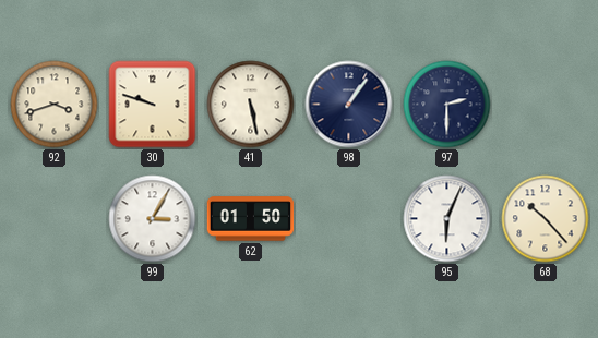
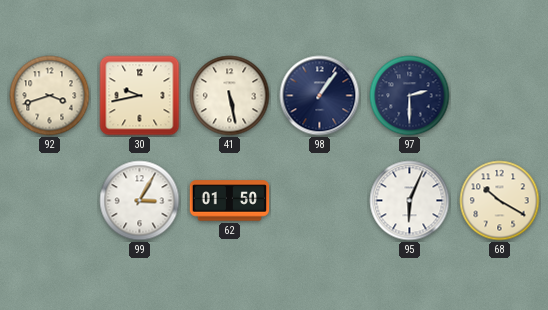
30: 9:48 -> 9:43
68: 10:23 -> 10:20
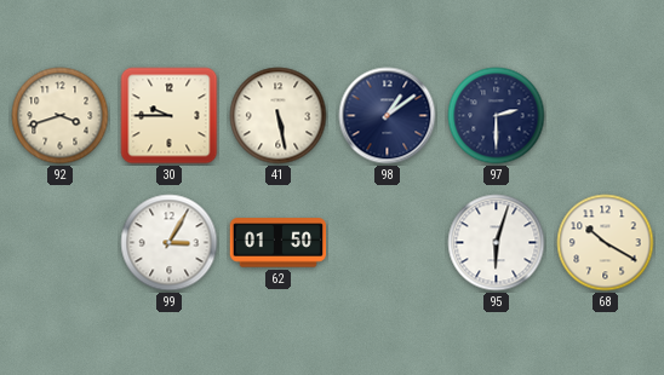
30: 9:43 -> 9:45
98: 1:06 -> 1:09
95: 6:04 -> 6:03
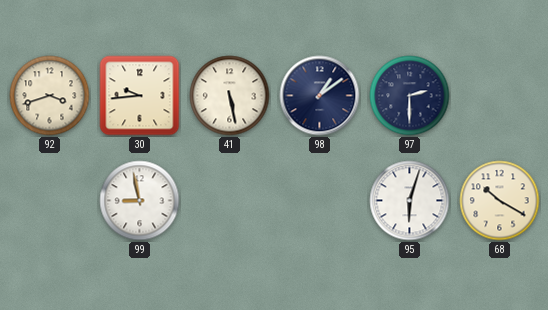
30: 9:45 -> 9:44
99: 3:05 -> 8:58
62: 01:50 -> none
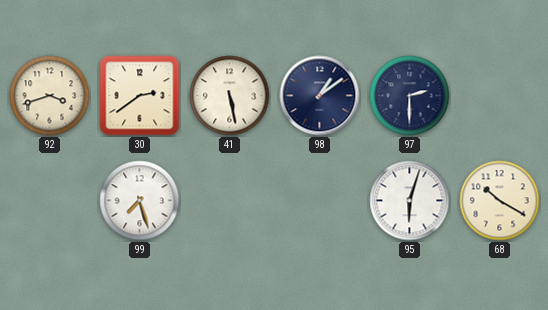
30: 9:44 -> 2:39
99: 8:58 -> 7:27
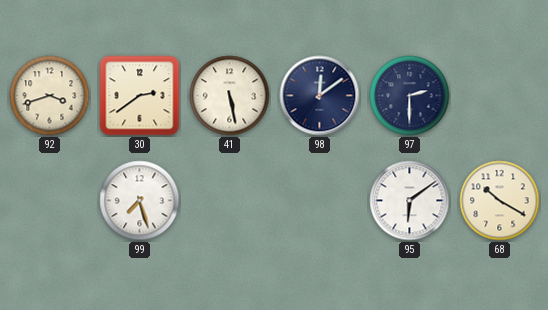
98: 1:09 -> 12:09
95: 6:03 -> 6:09
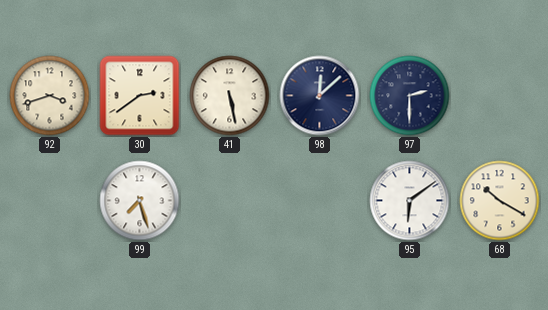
98: 12:09 -> 12:08
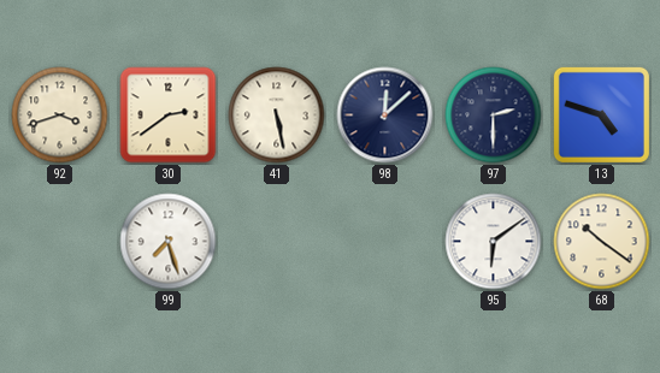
13: none -> 4:48
68: 10:20 -> 10:21
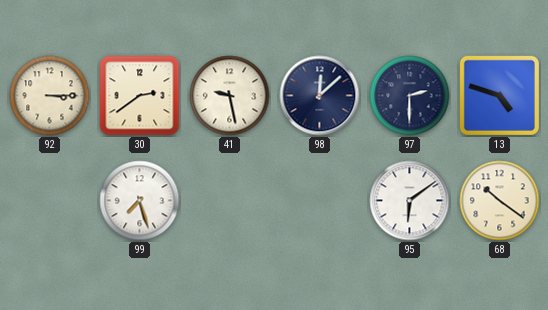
92: 3:42 -> 3:15
41: 5:28 -> 9:28
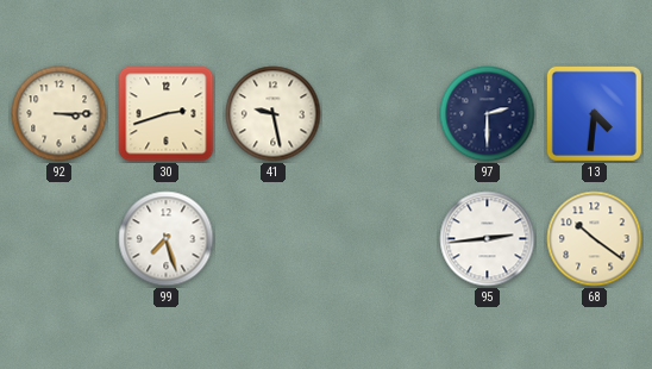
30: 2:39 -> 2:42
98: 12:08 -> none
13: 4:48 -> 4:31
95: 6:09 -> 2:44
